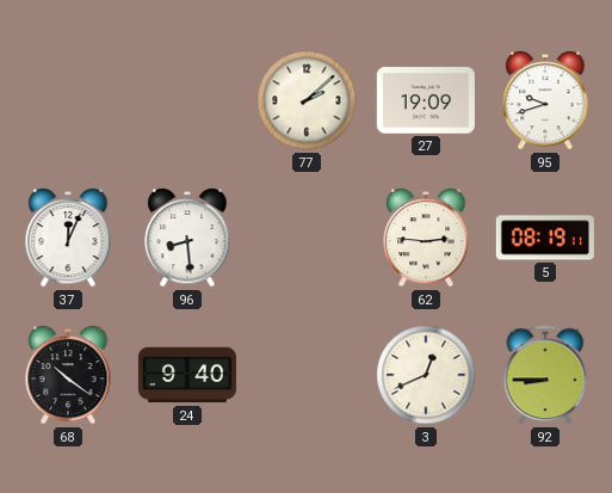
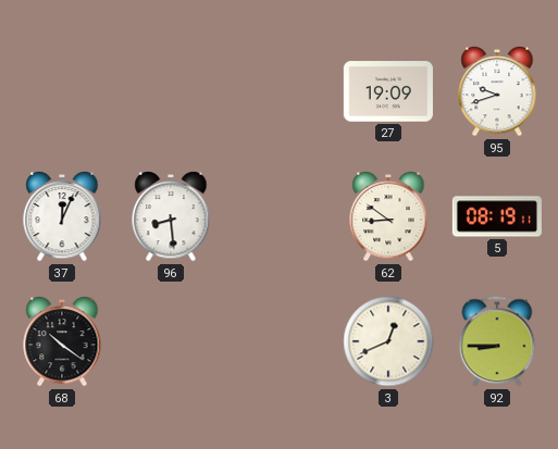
77: 2:08 -> none
62: 2:46 -> 8:51
24: 9:40 -> none
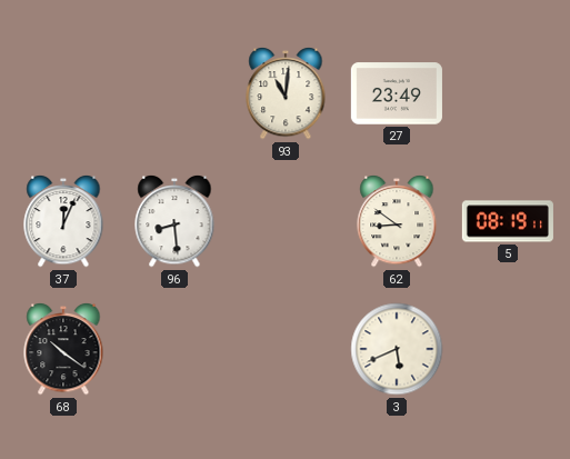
93: none -> 11:01
27: 19:09 -> 23:49
95: 9:42 -> none
3: 12:41 -> 5:41
92: 8:45 -> none
